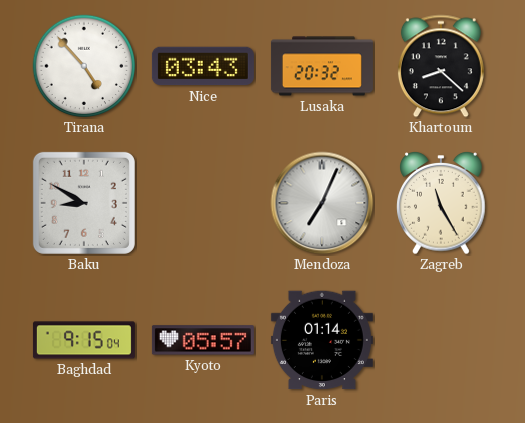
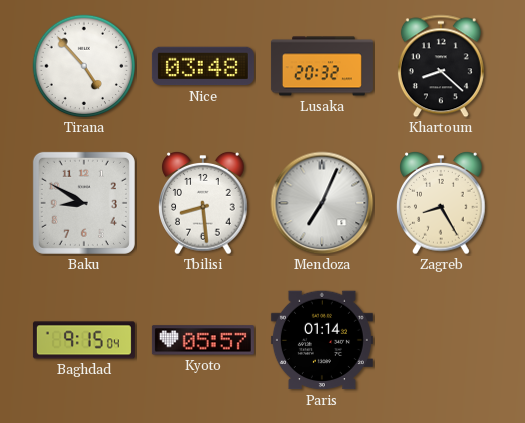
Nice: 03:43 -> 03:48
Tbilisi: none -> 8:29
Zagreb: 11:25 -> 8:25
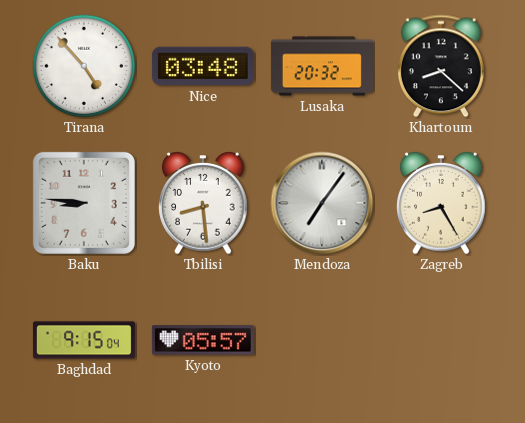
Baku: 8:50 -> 8:46
Mendoza: 7:04 -> 7:06
Paris: 01:14 -> none
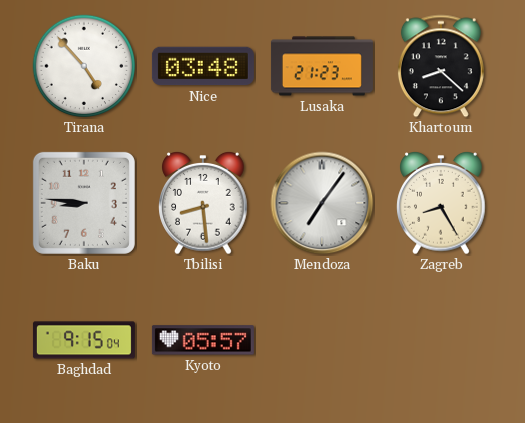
Lusaka: 20:32 -> 21:23
